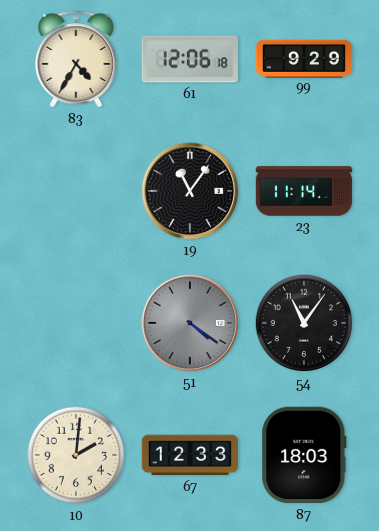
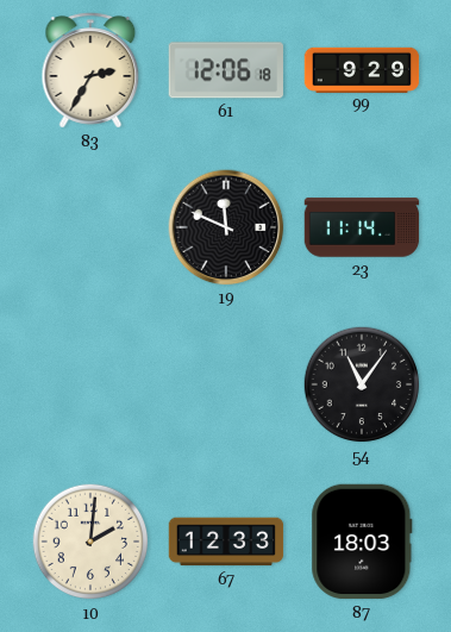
83: 4:35 -> 2:35
19: 11:06 -> 11:49
51: 4:21 -> none
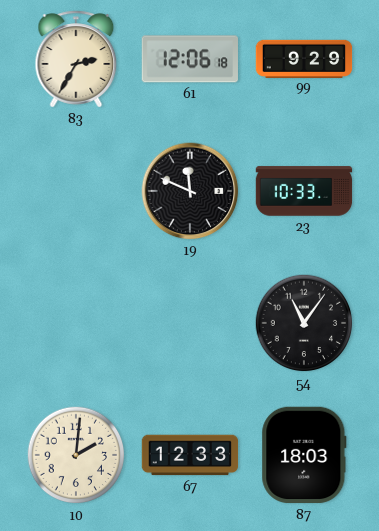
23: 11:14 -> 10:33
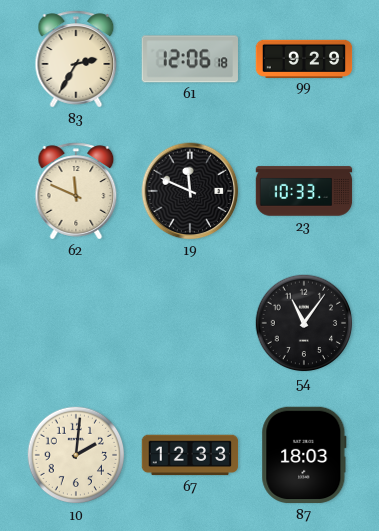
62: none -> 11:49
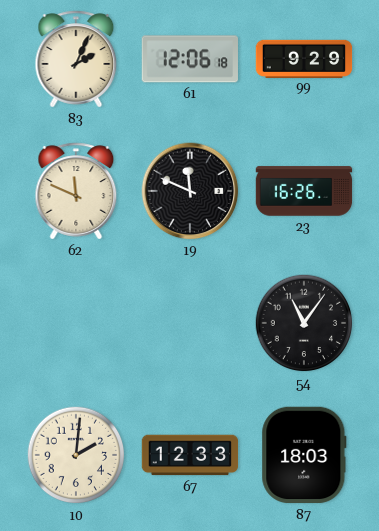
83: 2:35 -> 2:04
23: 10:33 -> 16:26
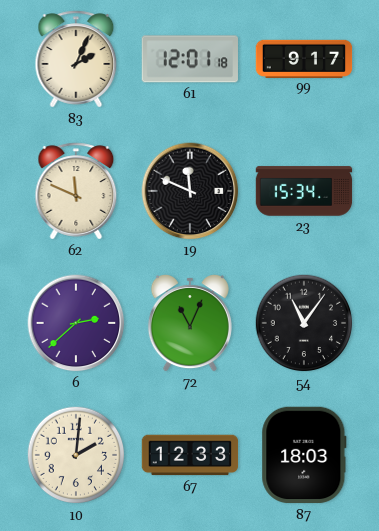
61: 12:06 -> 12:01
99: 9:29 -> 9:17
23: 16:26 -> 15:34
6: none -> 2:38
72: none -> 11:04
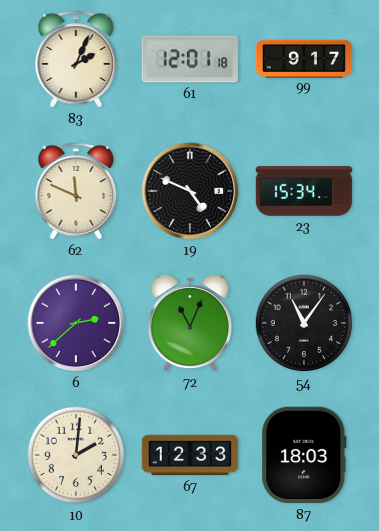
19: 11:49 -> 4:49
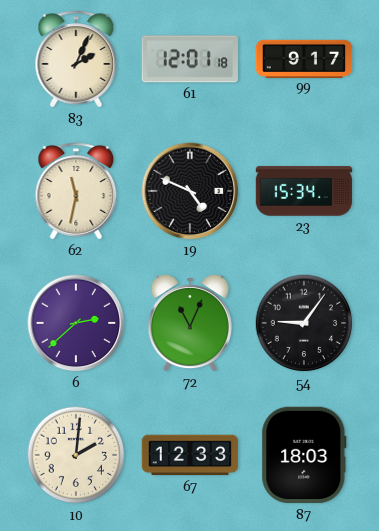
62: 11:49 -> 11:32
54: 11:06 -> 9:06
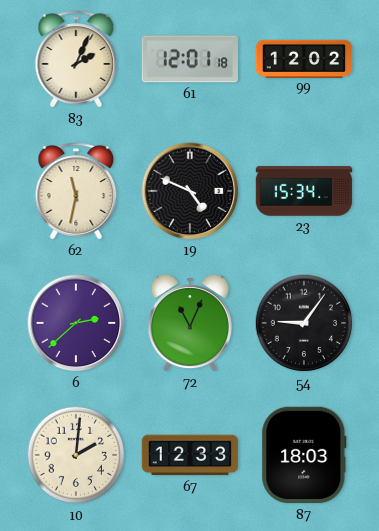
99: 9:17 -> 12:02
